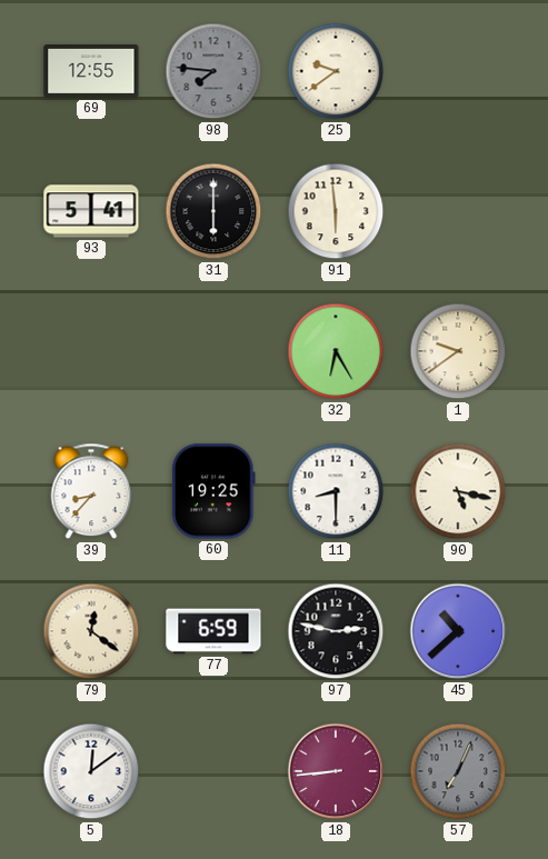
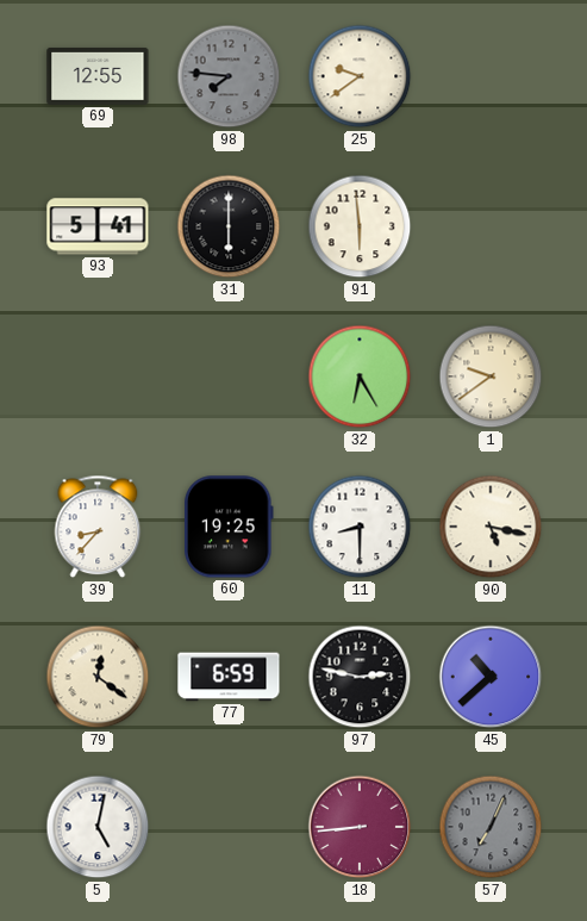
5: 12:09 -> 5:02
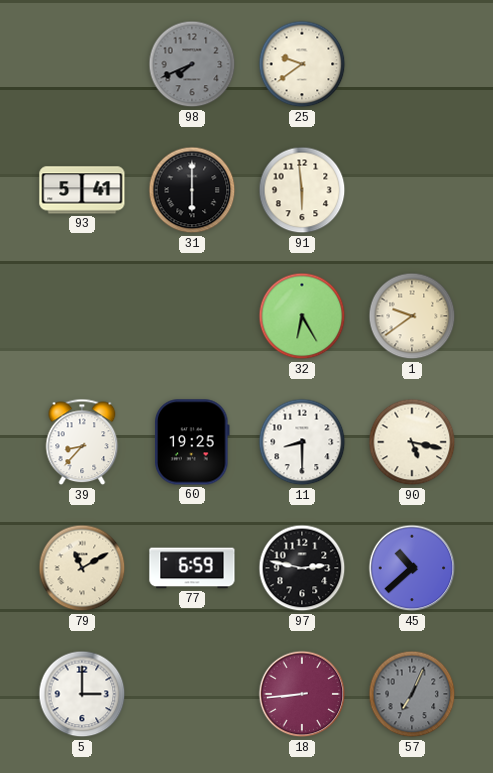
69: 12:55 -> none
98: 7:46 -> 7:41
79: 12:21 -> 11:10
5: 5:02 -> 3:00
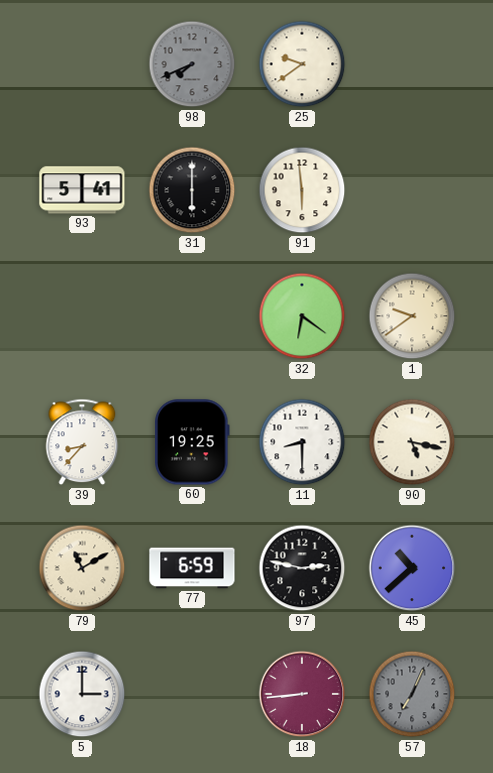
32: 6:25 -> 6:21
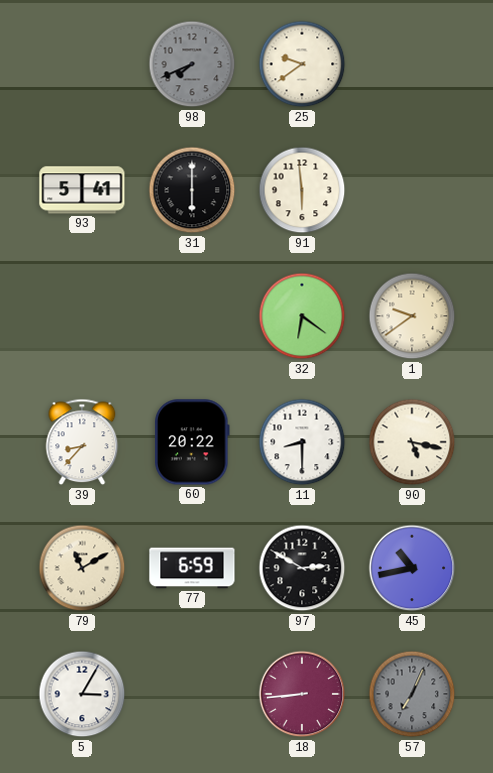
60: 19:25 -> 20:22
97: 2:47 -> 2:50
45: 10:38 -> 10:43
5: 3:00 -> 3:05
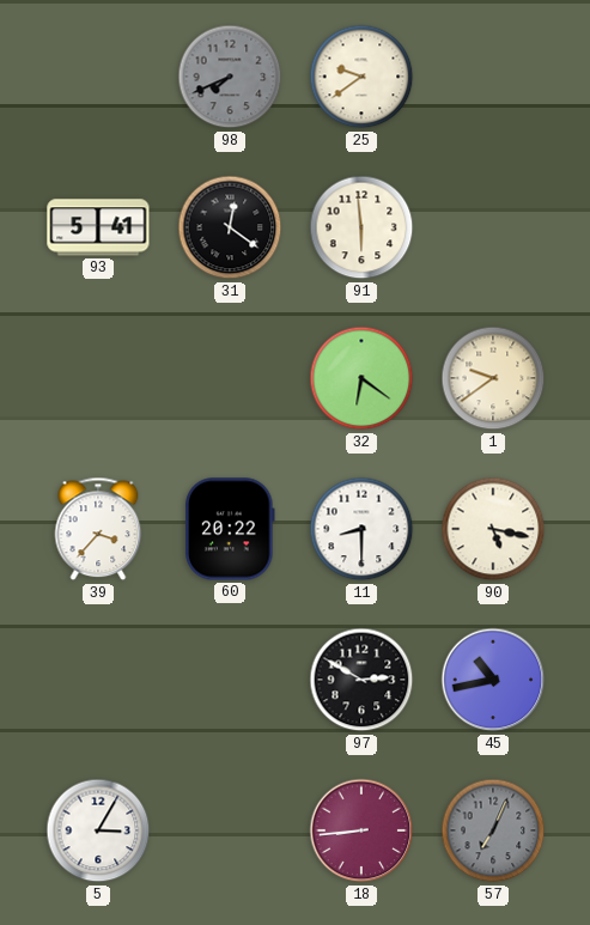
31: 6:00 -> 12:21
39: 8:37 -> 3:37
79: 11:10 -> none
77: 6:59 -> none
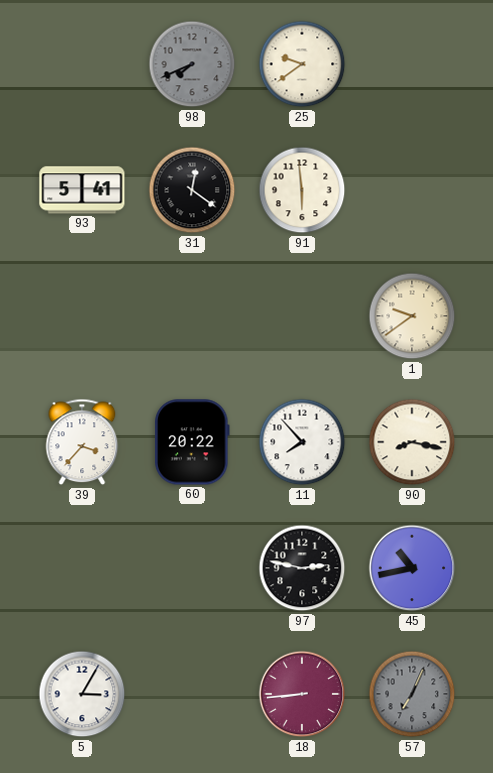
32: 6:21 -> none
11: 8:30 -> 7:53
90: 5:17 -> 8:17
97: 2:50 -> 2:47
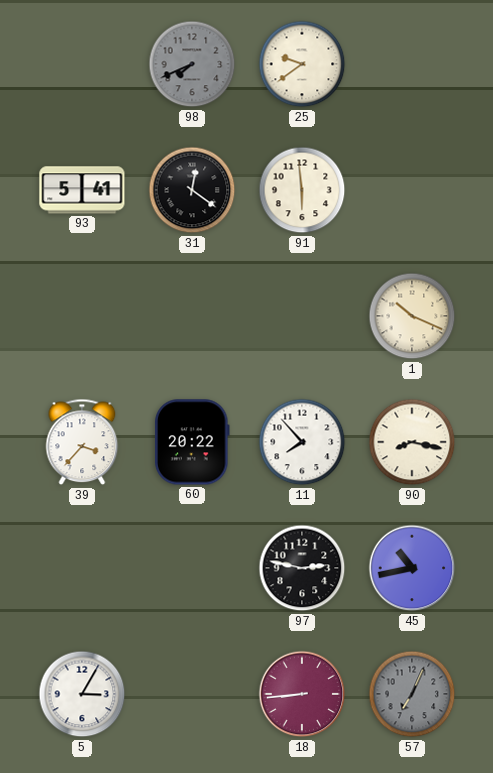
1: 9:39 -> 10:19
